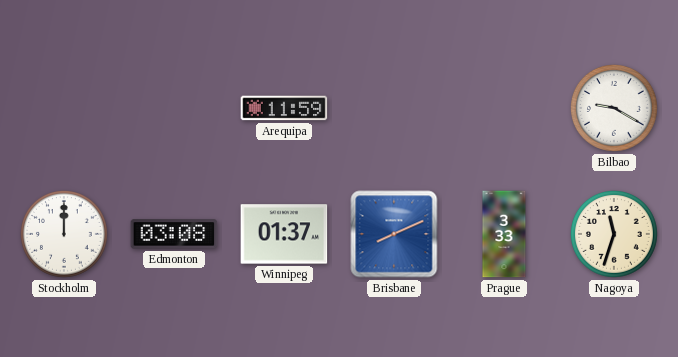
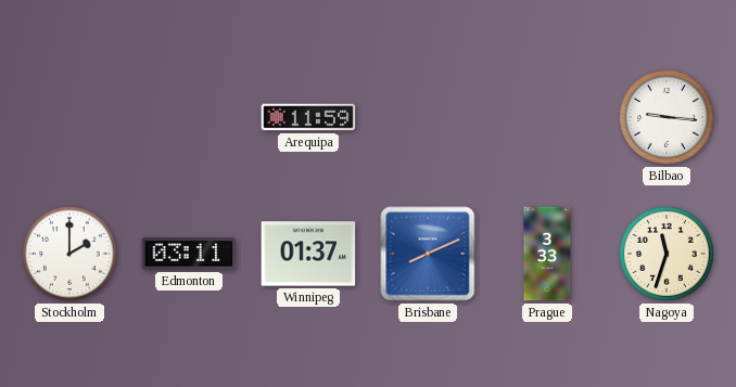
Bilbao: 9:20 -> 9:16
Stockholm: 12:00 -> 2:00
Edmonton: 03:08 -> 03:11
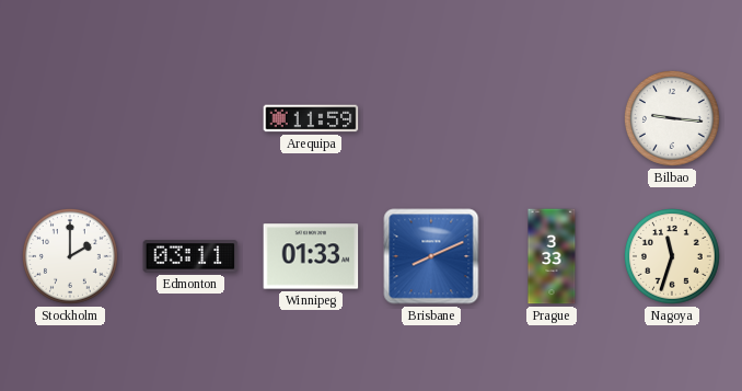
Winnipeg: 01:37 -> 01:33
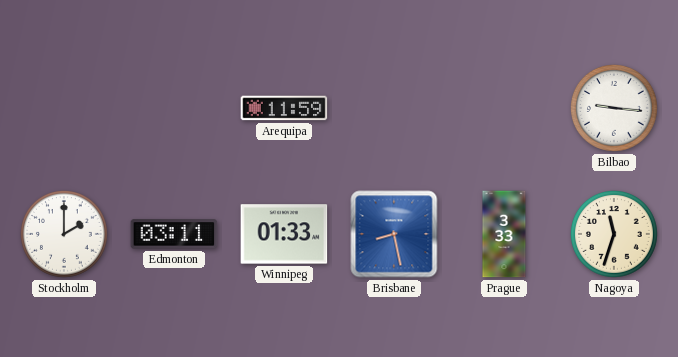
Brisbane: 8:11 -> 8:28
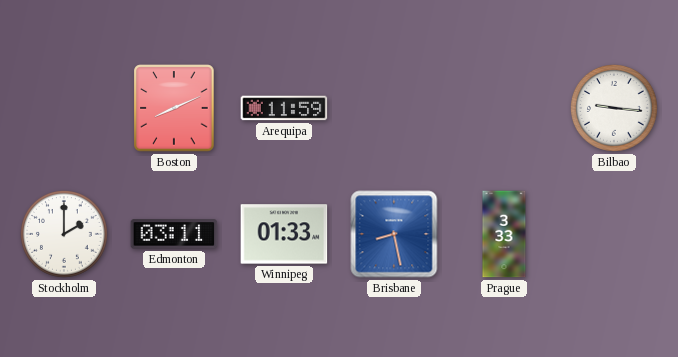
Boston: none -> 8:11
Nagoya: 11:33 -> none
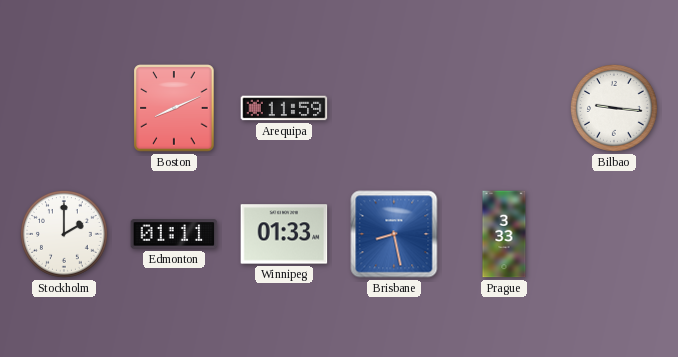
Edmonton: 03:11 -> 01:11
